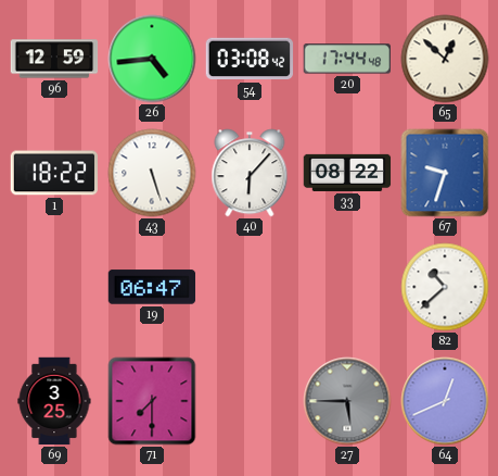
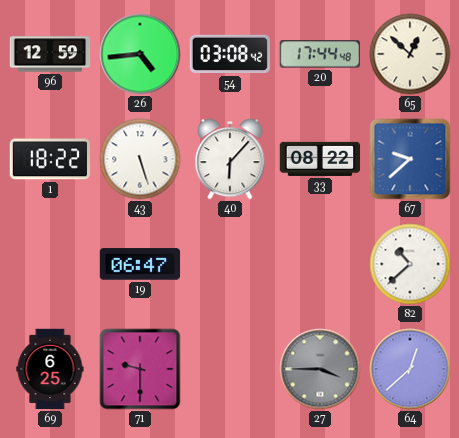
67: 9:33 -> 9:38
69: 3:25 -> 6:25
71: 7:30 -> 9:30
27: 5:45 -> 3:45
64: 12:41 -> 12:38
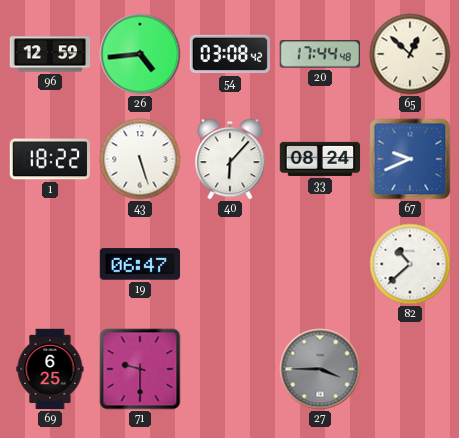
33: 08:22 -> 08:24
67: 9:38 -> 9:41
64: 12:38 -> none
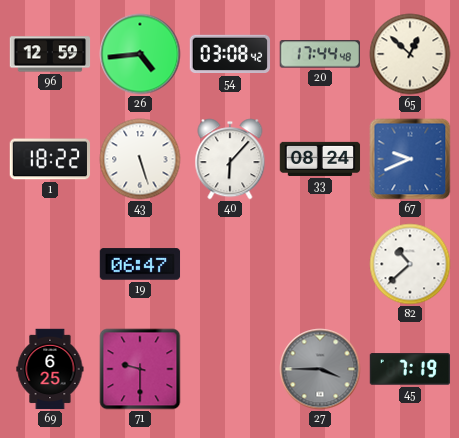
45: none -> 7:19
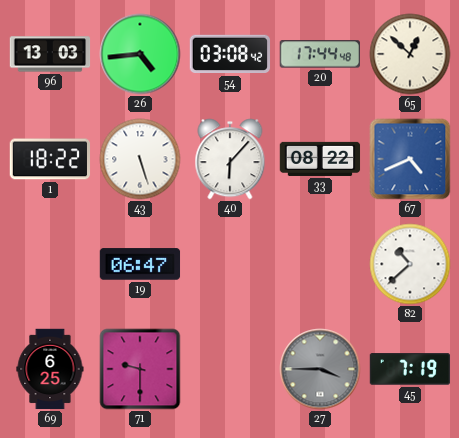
96: 12:59 -> 13:03
33: 08:24 -> 08:22
67: 9:41 -> 4:41
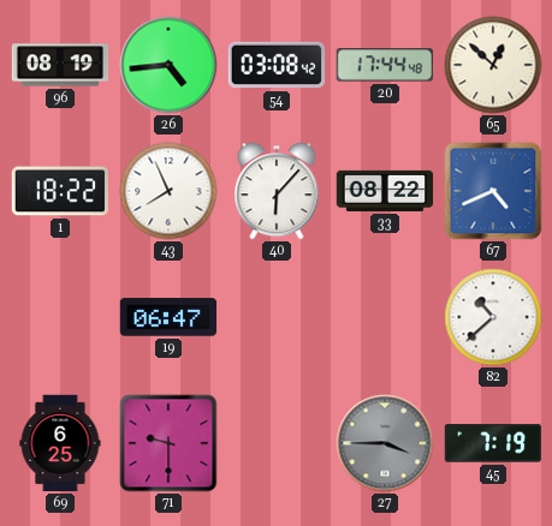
96: 13:03 -> 08:19
43: 5:27 -> 7:56
